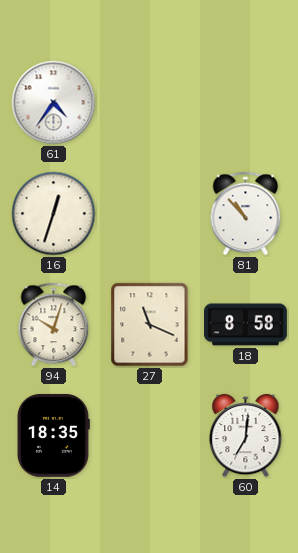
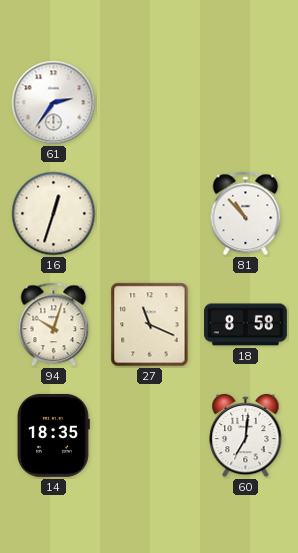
61: 4:36 -> 2:36
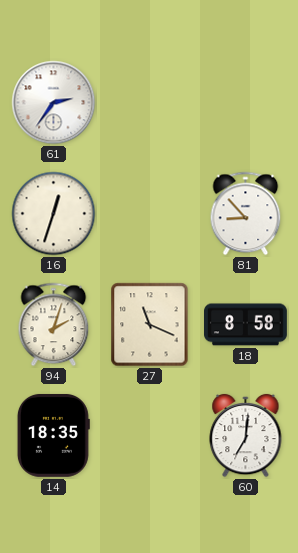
81: 10:53 -> 8:53
94: 10:03 -> 2:03
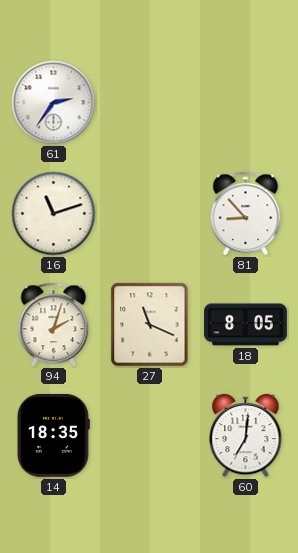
16: 12:33 -> 11:12
18: 8:58 -> 8:05
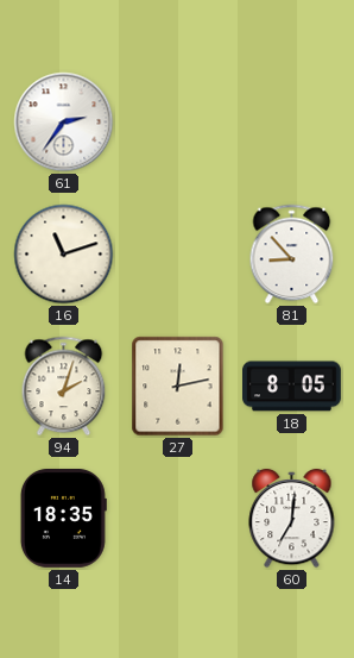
27: 11:19 -> 12:13
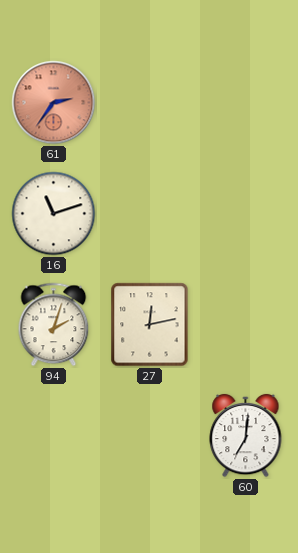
61 dial: white -> salmon
81: 8:53 -> none
18: 8:05 -> none
14: 18:35 -> none
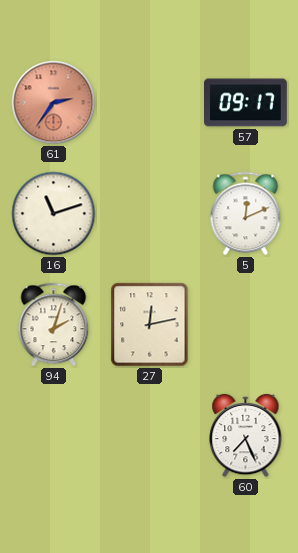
57: none -> 09:17
5: none -> 12:11
60: 7:01 -> 7:26
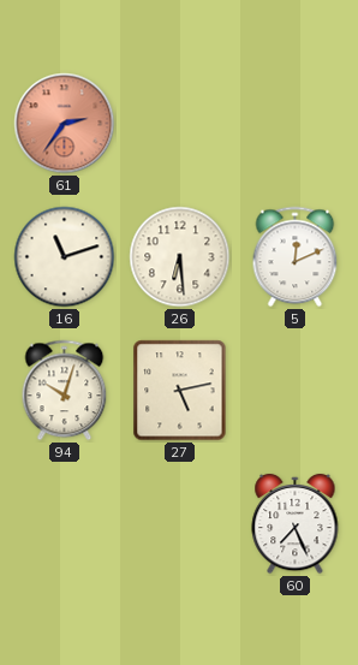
57: 09:17 -> none
26: none -> 6:29
94: 2:03 -> 10:03
27: 12:13 -> 5:13
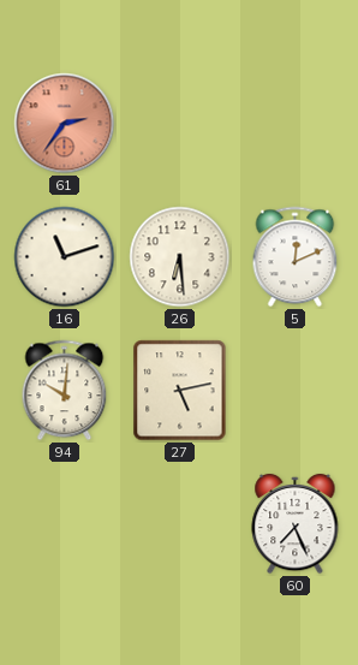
94: 10:03 -> 10:01
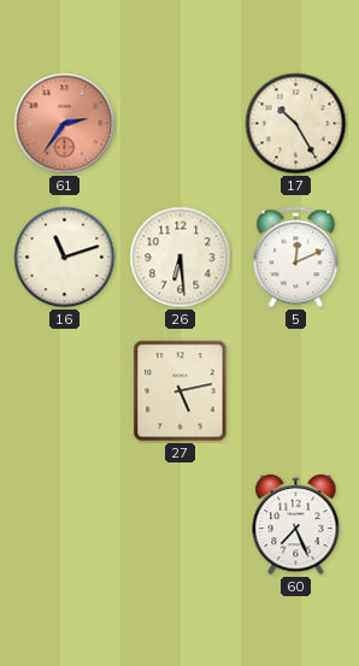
17: none -> 10:25
94: 10:01 -> none
